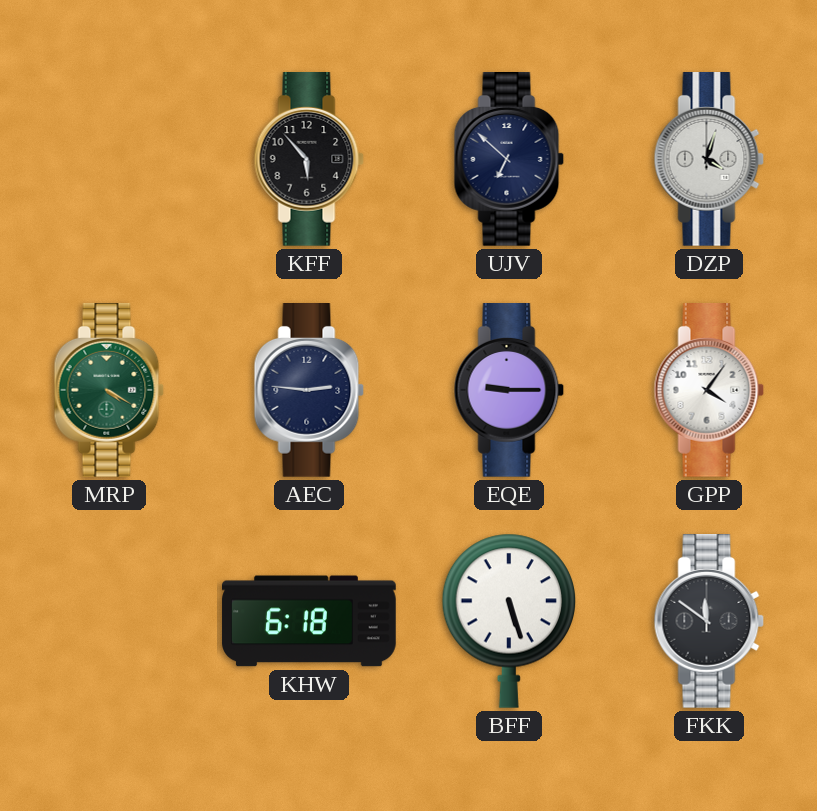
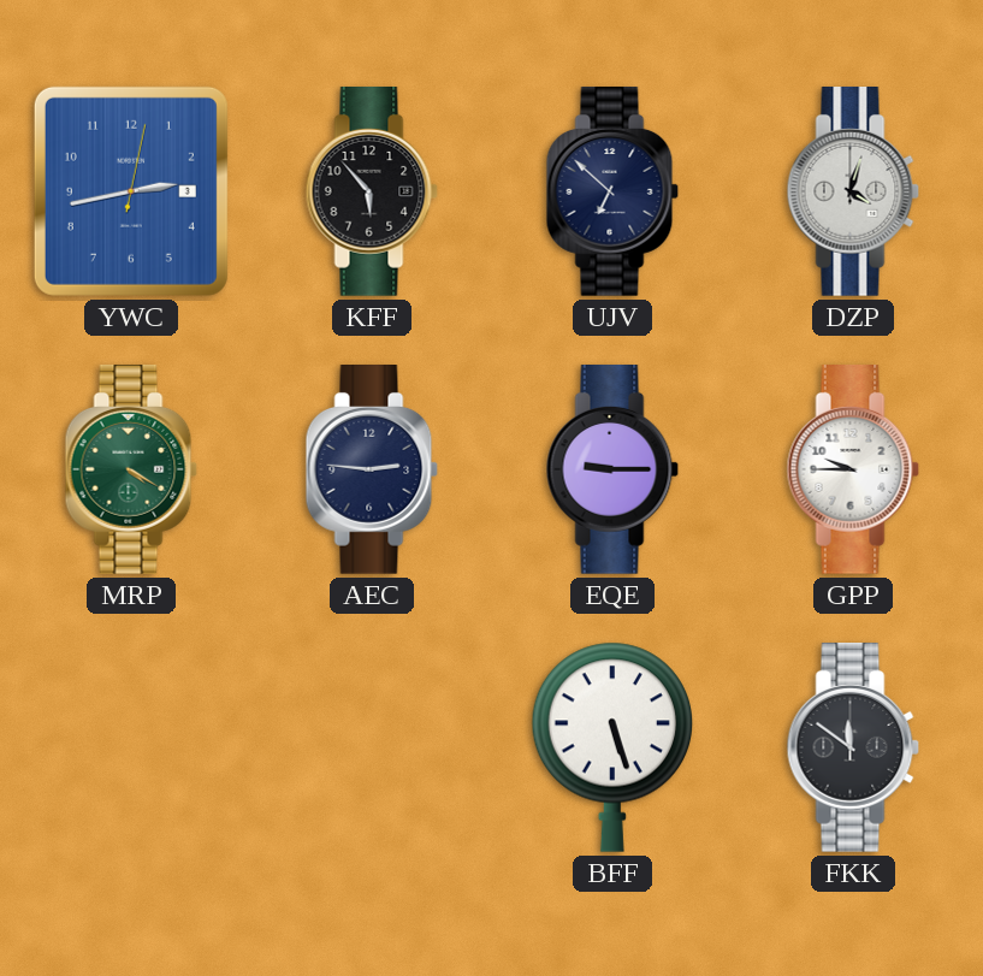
YWC: none -> 2:43
GPP: 4:06 -> 9:45
KHW: 6:18 -> none
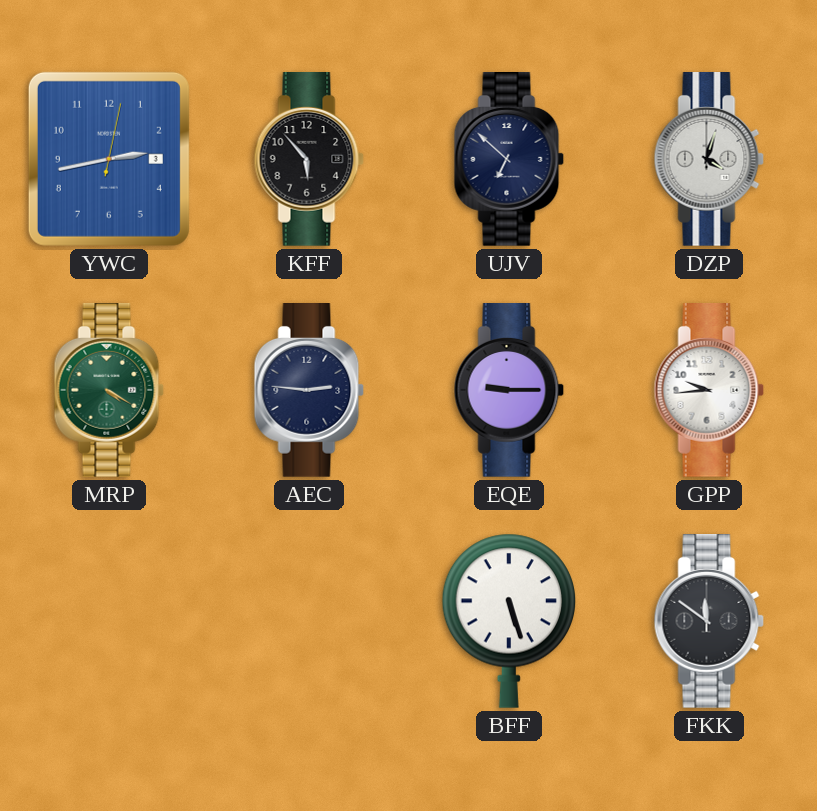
GPP: 9:45 -> 9:44
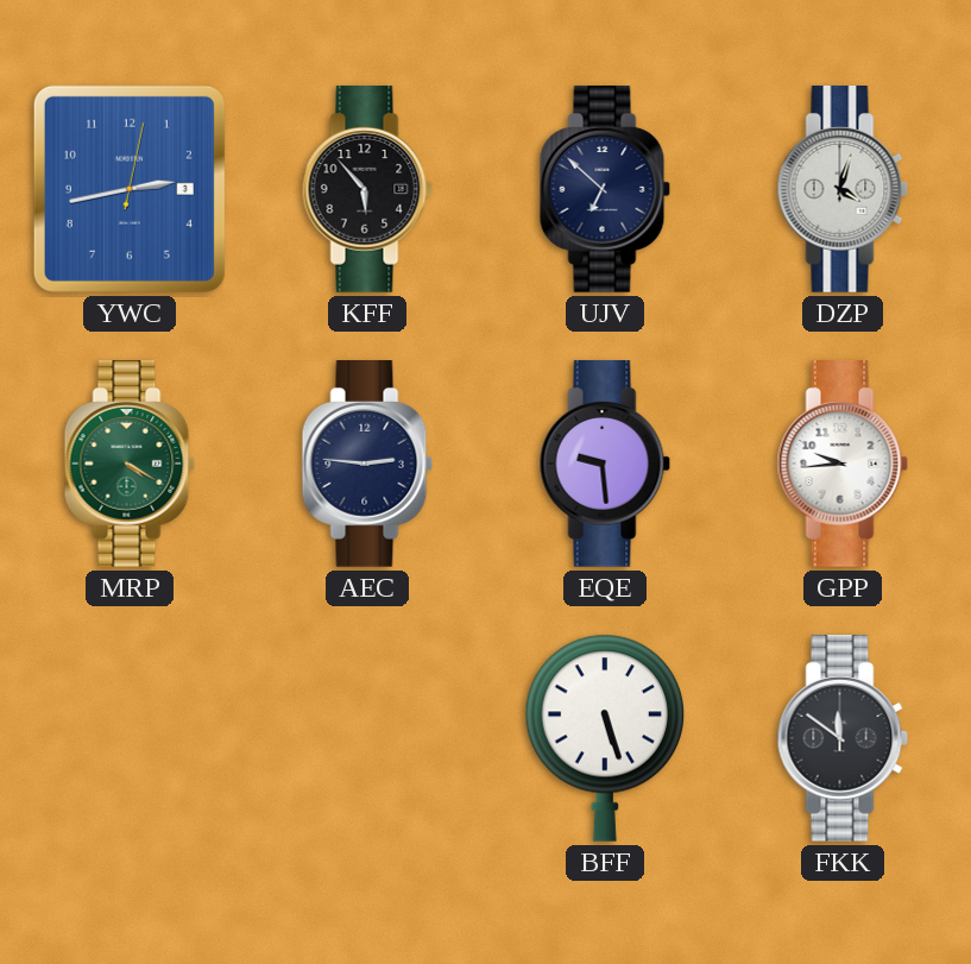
EQE: 9:15 -> 9:29
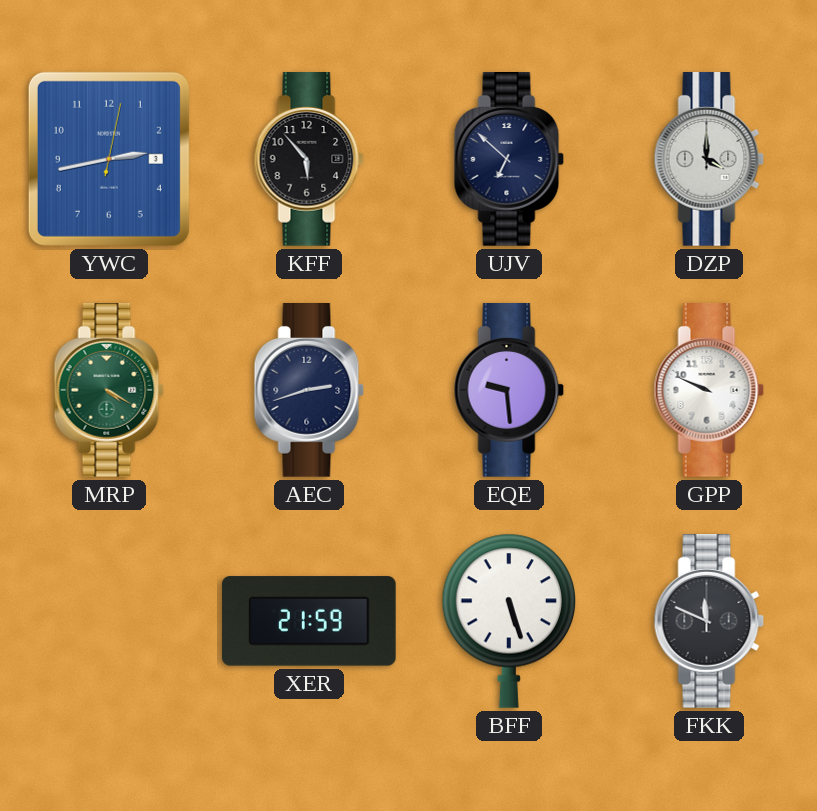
DZP: 4:03 -> 4:00
AEC: 2:46 -> 2:42
GPP: 9:44 -> 9:49
XER: none -> 21:59
FKK: 11:51 -> 11:49
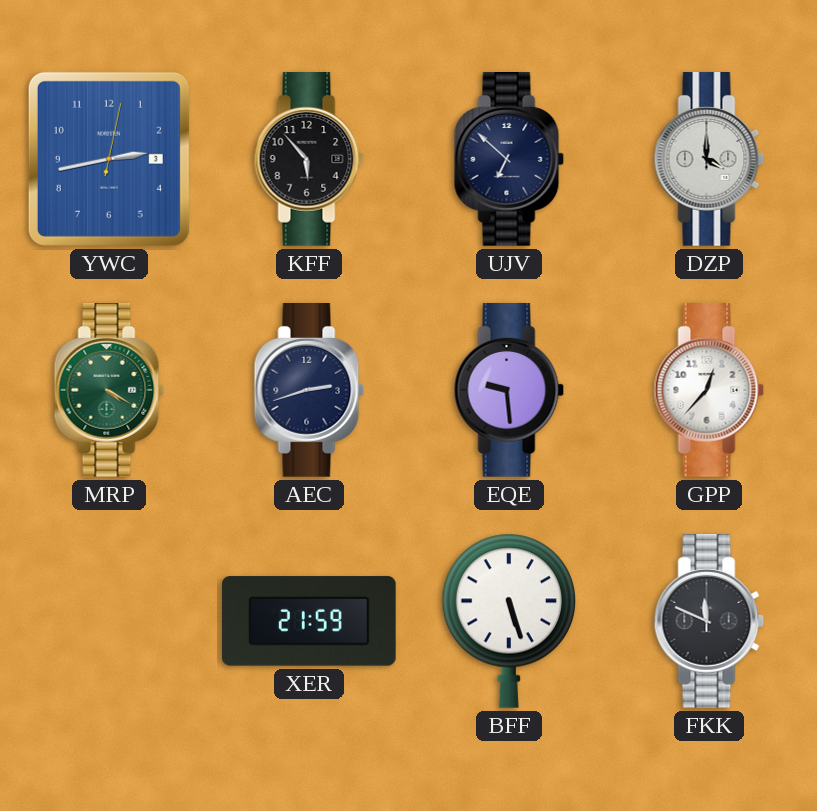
GPP: 9:49 -> 12:37
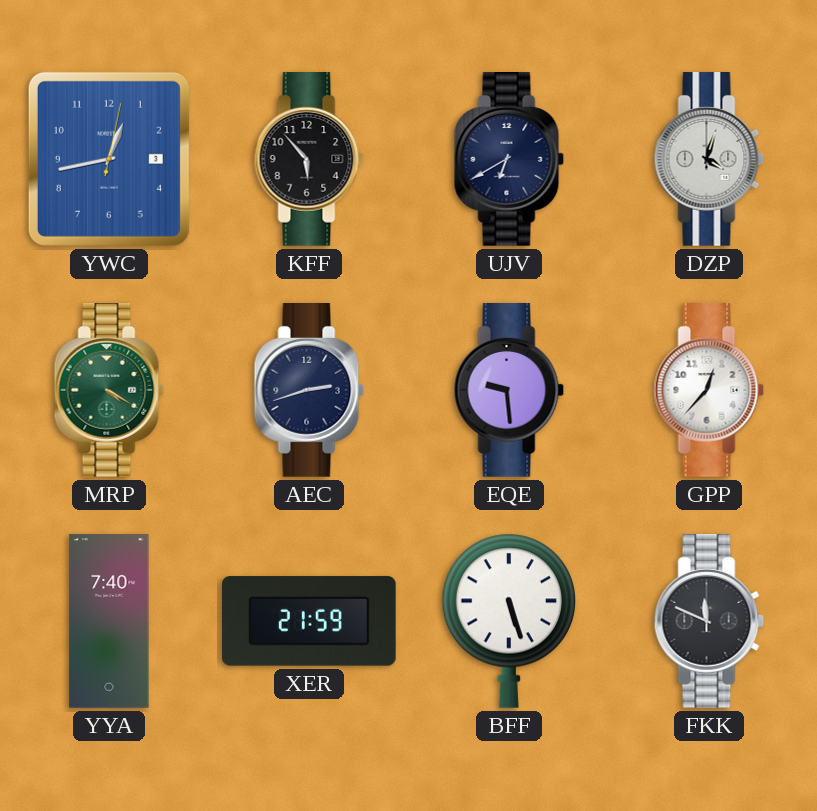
YWC: 2:43 -> 12:43
UJV: 6:52 -> 6:40
DZP: 4:00 -> 4:03
YYA: none -> 7:40
